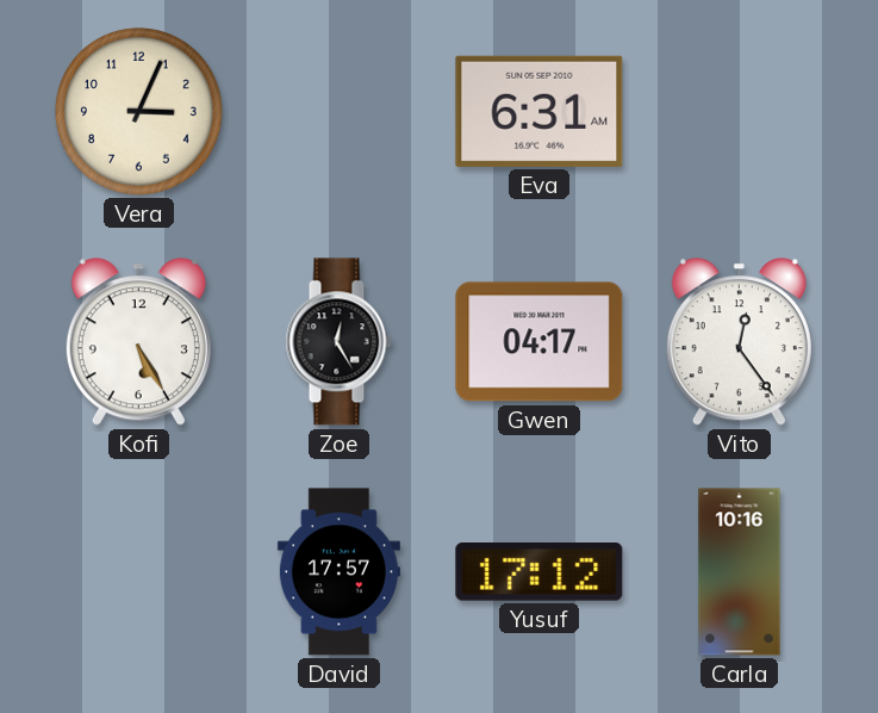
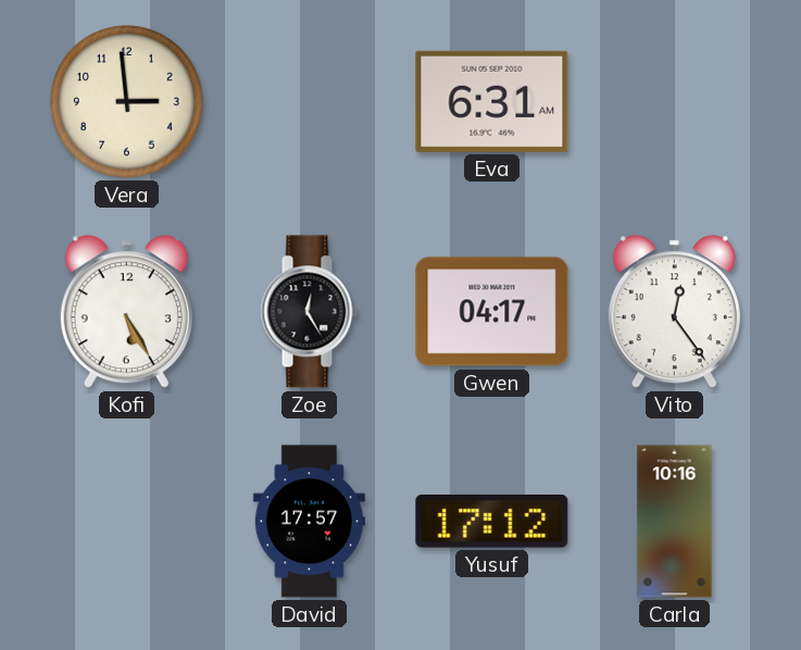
Vera: 3:04 -> 2:59
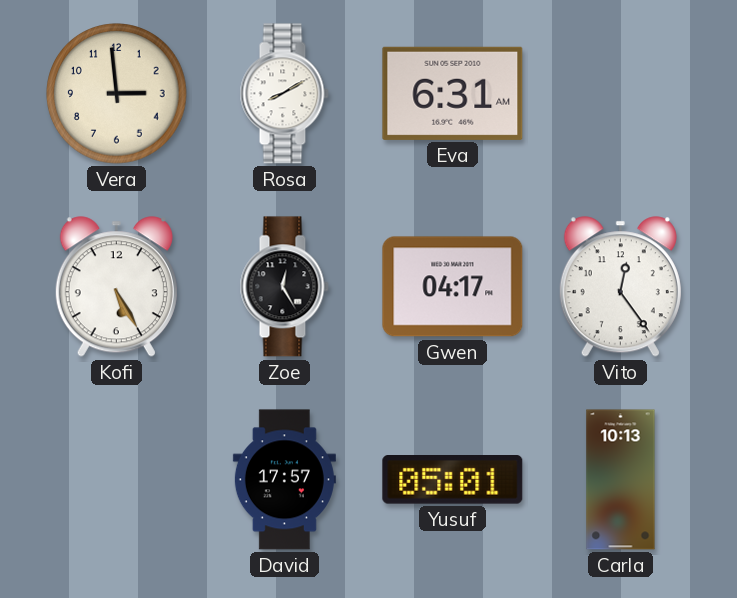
Rosa: none -> 8:10
Yusuf: 17:12 -> 05:01
Carla: 10:16 -> 10:13
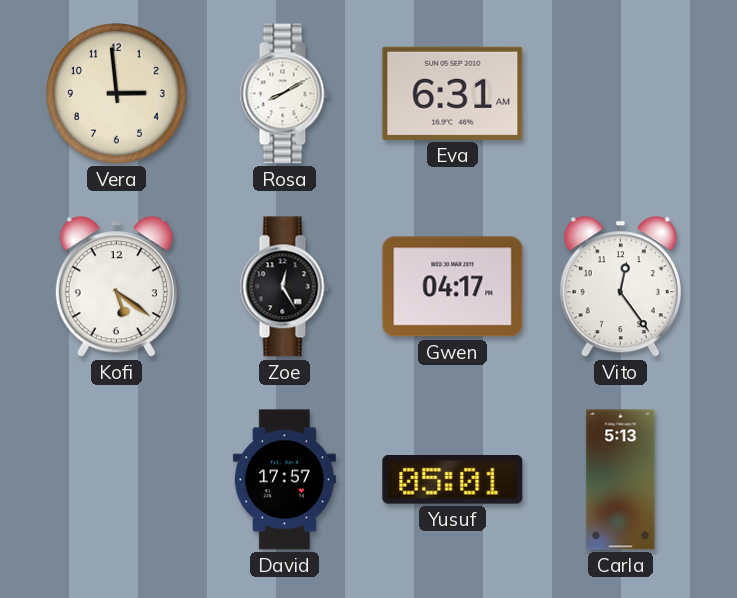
Kofi: 5:25 -> 5:21
Carla: 10:13 -> 5:13
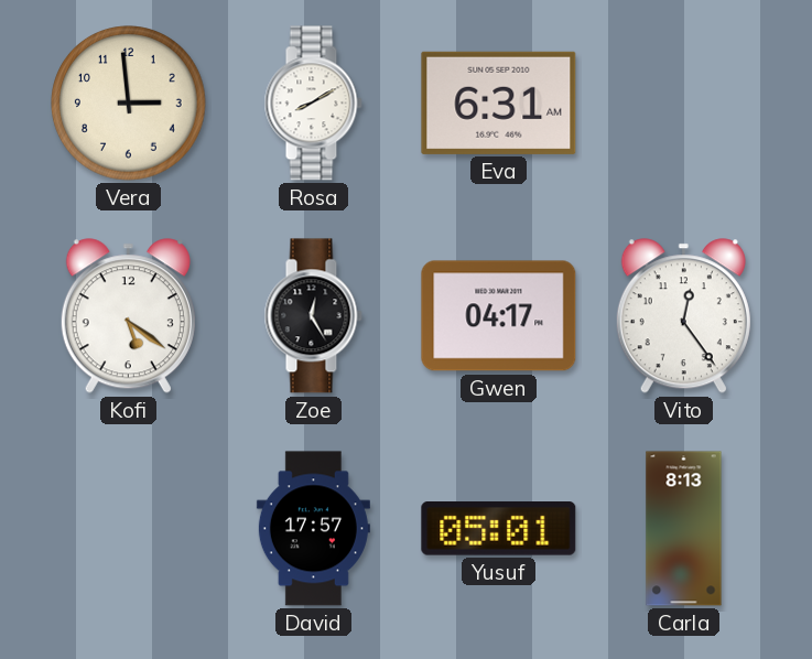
Carla: 5:13 -> 8:13
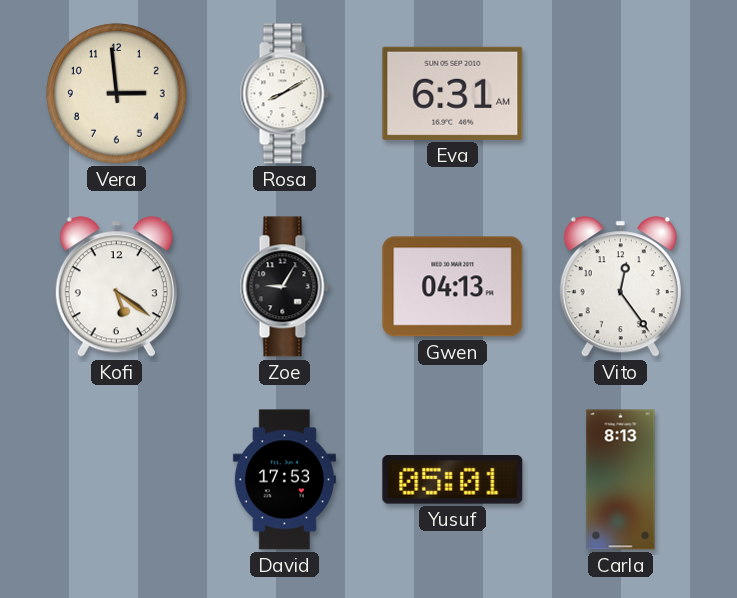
Zoe: 12:25 -> 9:05
Gwen: 04:17 -> 04:13
David: 17:57 -> 17:53
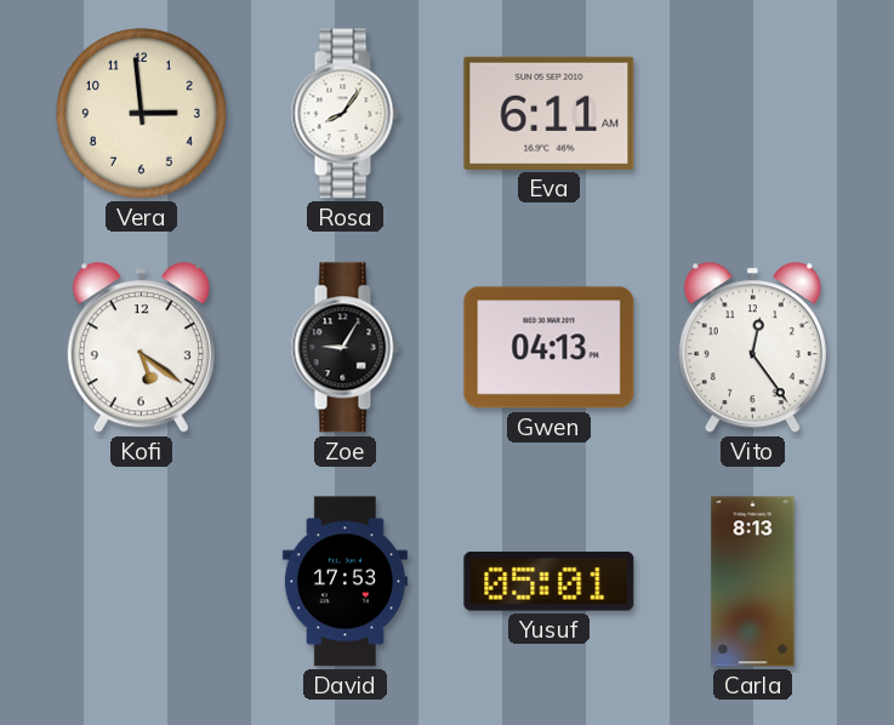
Rosa: 8:10 -> 8:06
Eva: 6:31 -> 6:11
